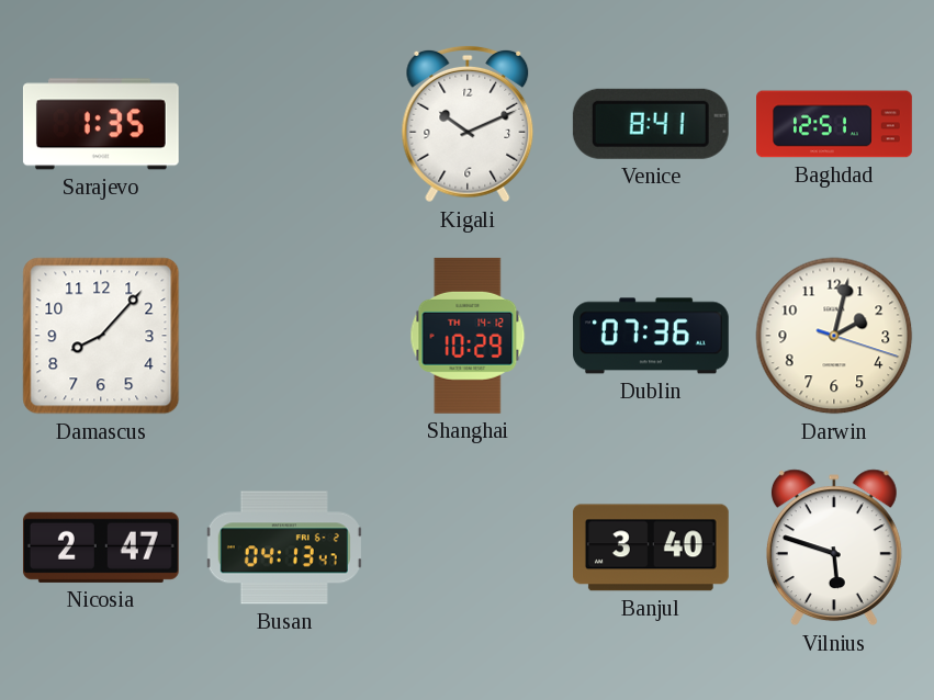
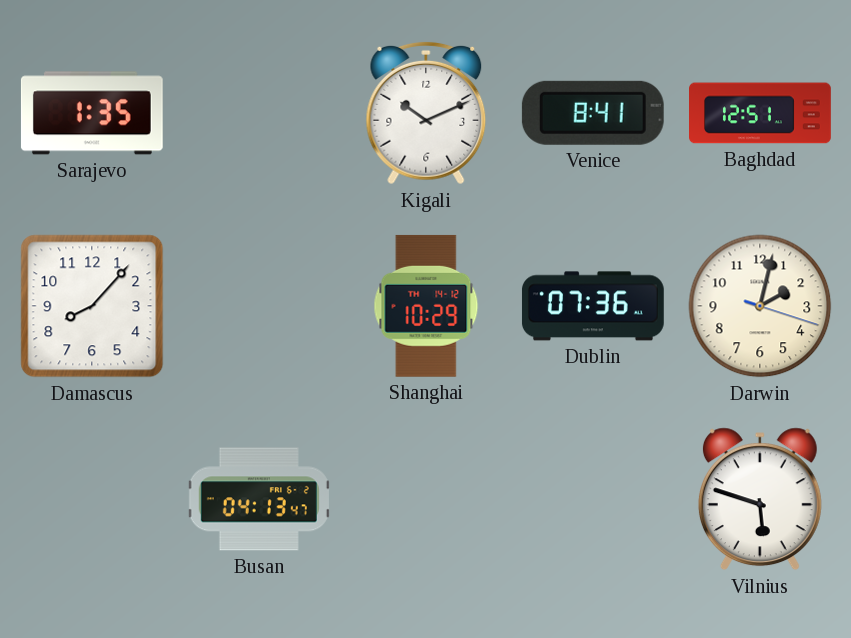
Nicosia: 2:47 -> none
Banjul: 3:40 -> none
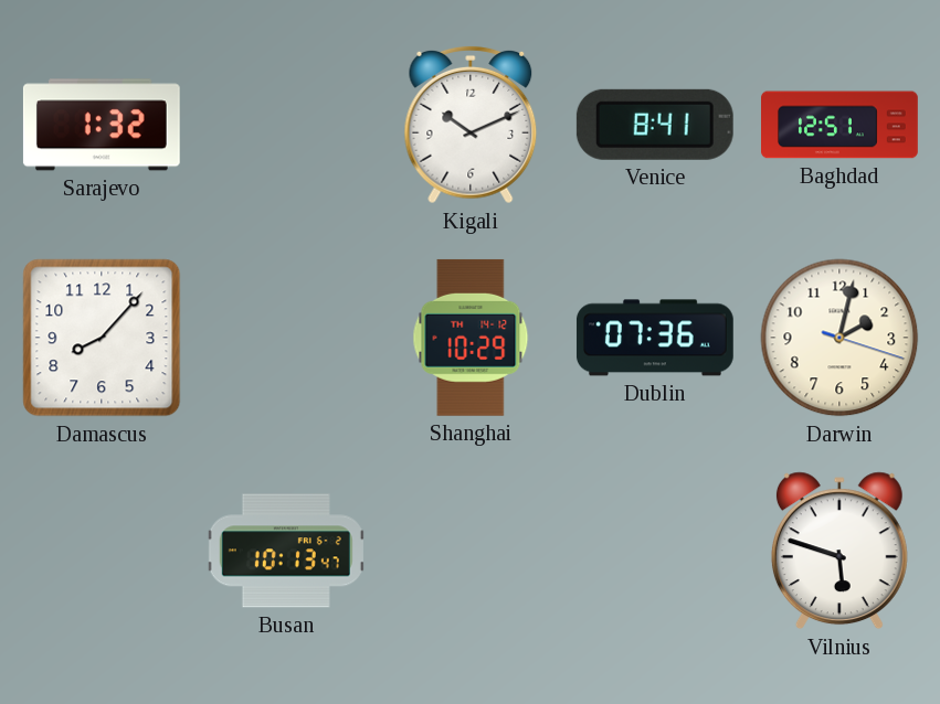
Sarajevo: 1:35 -> 1:32
Busan: 04:13 -> 10:13
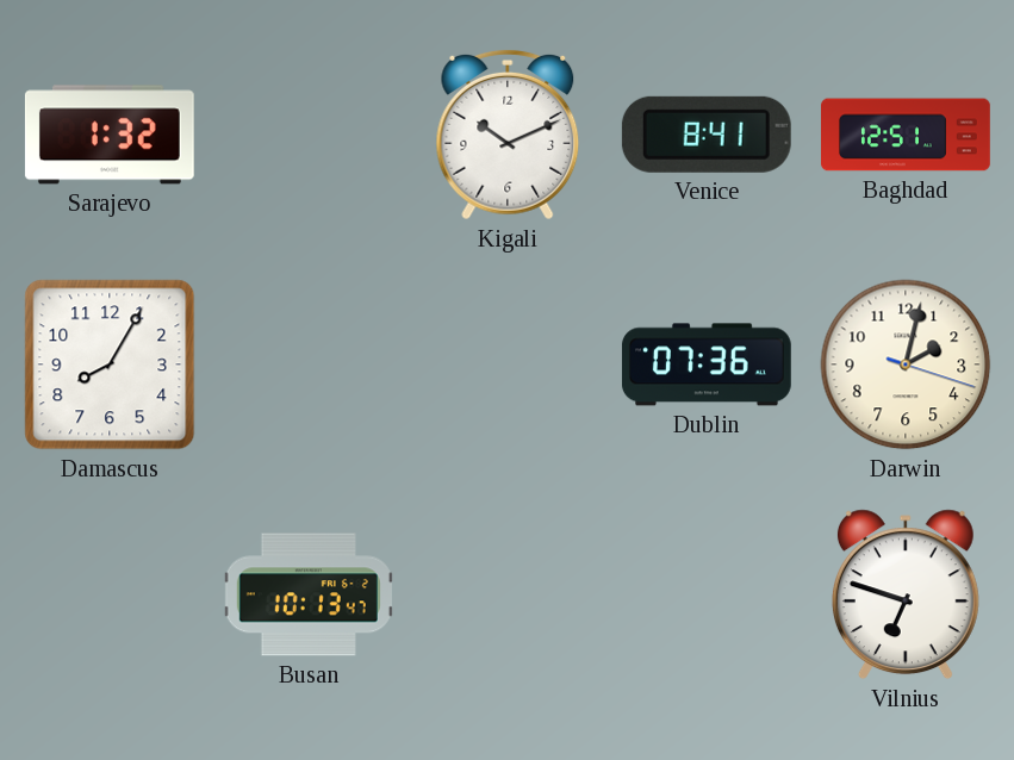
Damascus: 8:07 -> 8:05
Shanghai: 10:29 -> none
Vilnius: 5:48 -> 6:48
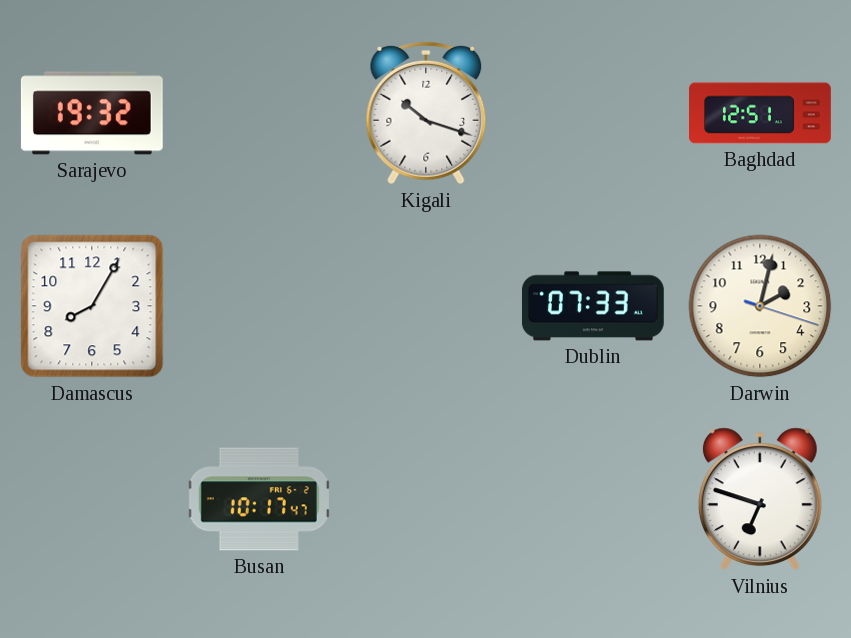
Sarajevo: 1:32 -> 19:32
Kigali: 10:11 -> 10:18
Venice: 8:41 -> none
Dublin: 07:36 -> 07:33
Busan: 10:13 -> 10:17
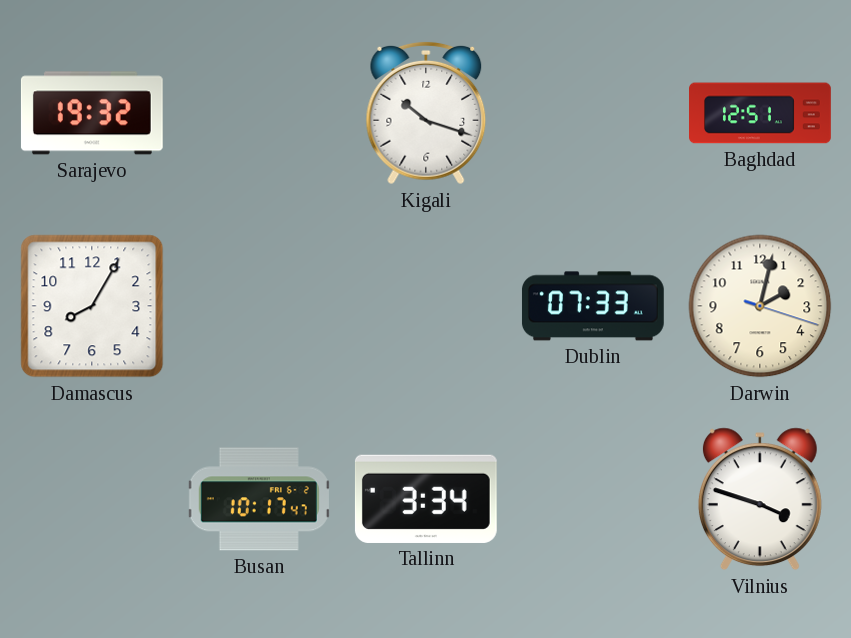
Tallinn: none -> 3:34
Vilnius: 6:48 -> 3:48
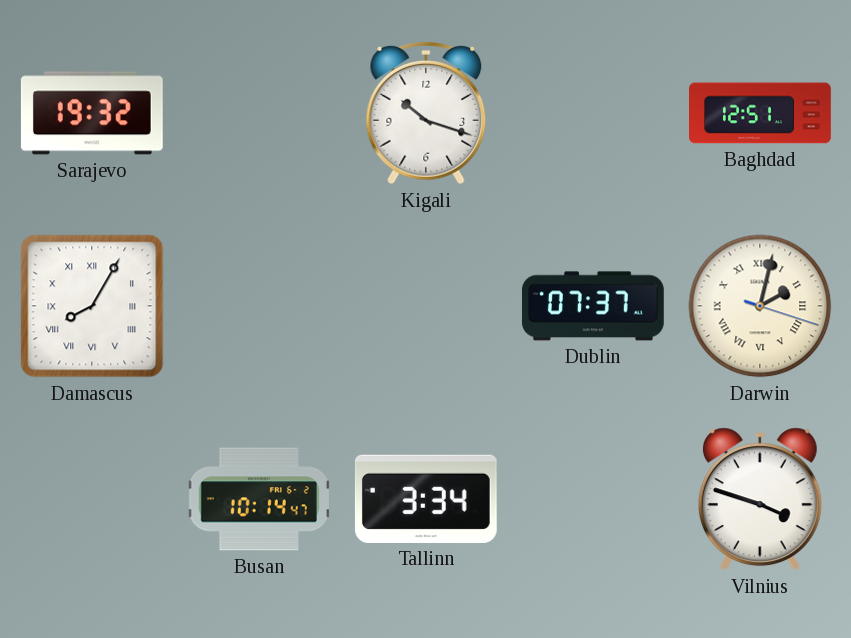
Damascus numerals: Arabic -> Roman
Dublin: 07:33 -> 07:37
Darwin numerals: Arabic -> Roman
Busan: 10:17 -> 10:14
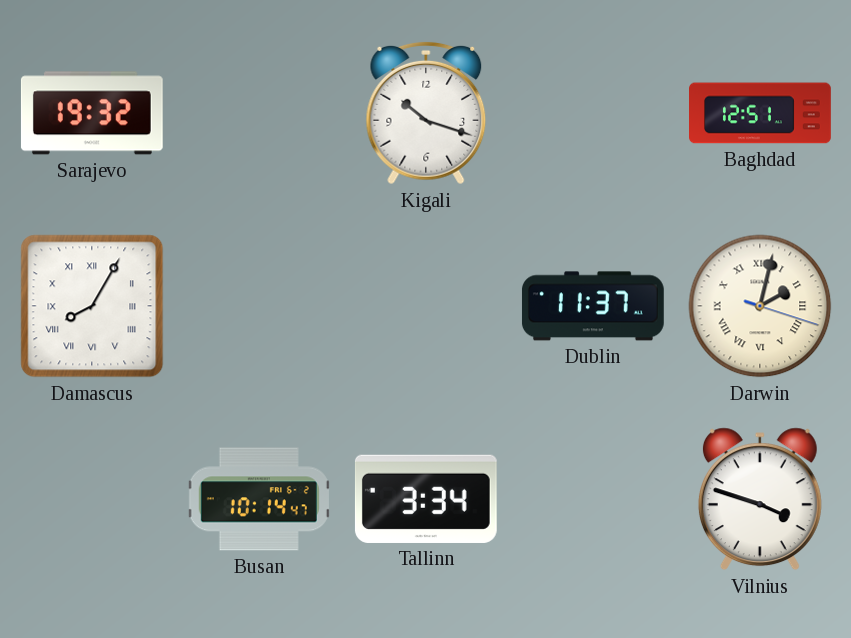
Dublin: 07:37 -> 11:37
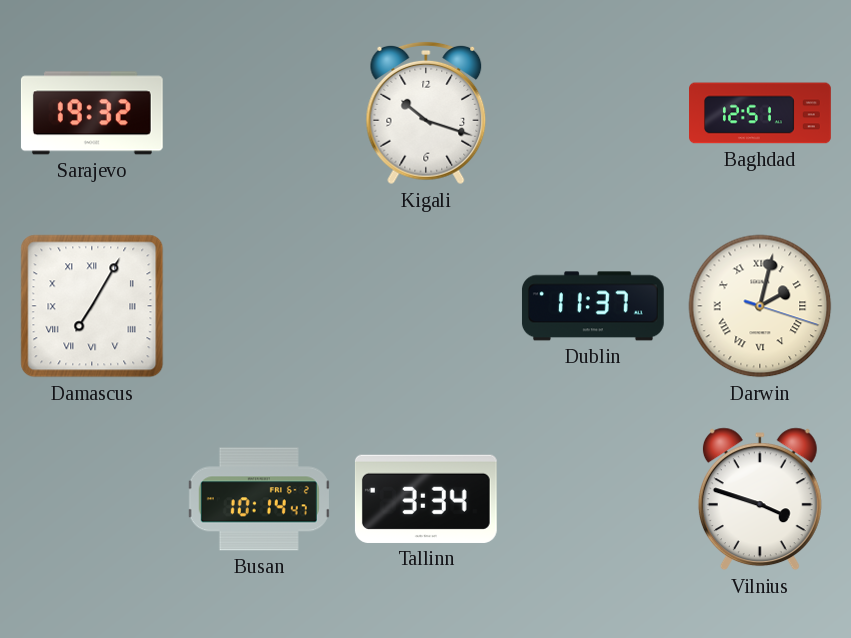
Damascus: 8:05 -> 7:05
